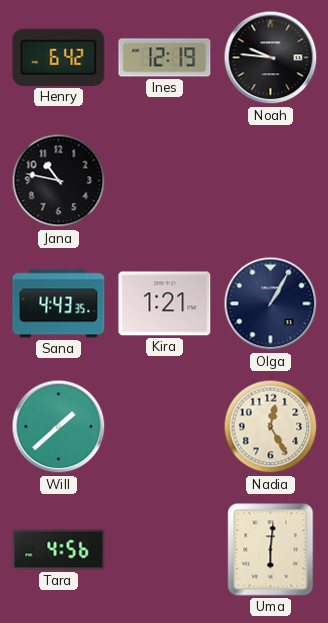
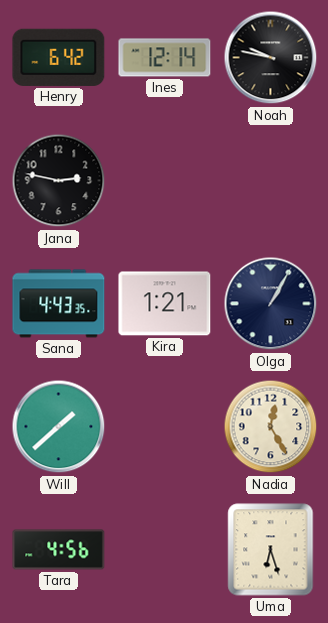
Ines: 12:19 -> 12:14
Noah: 9:46 -> 9:47
Jana: 10:47 -> 2:47
Uma: 6:01 -> 6:27
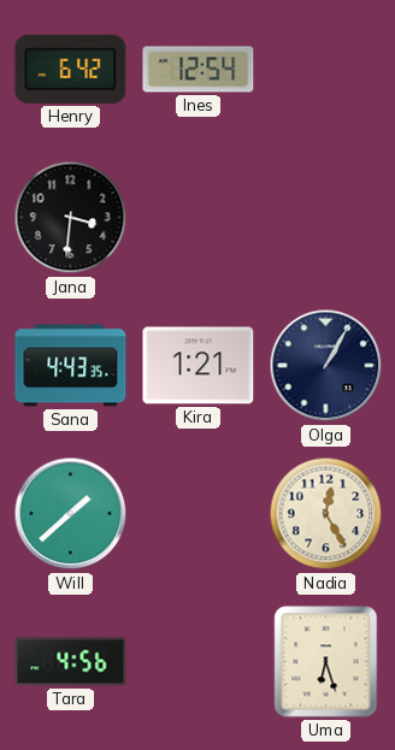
Ines: 12:14 -> 12:54
Noah: 9:47 -> none
Jana: 2:47 -> 3:31
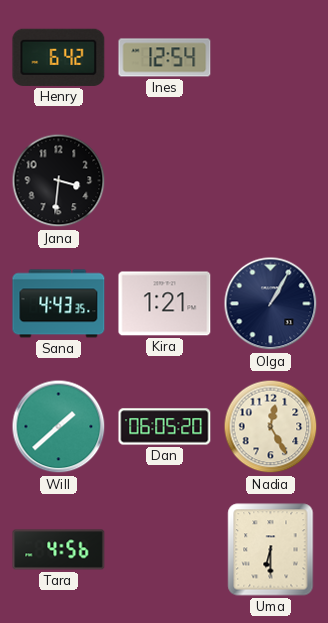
Dan: none -> 06:05
Uma: 6:27 -> 6:30
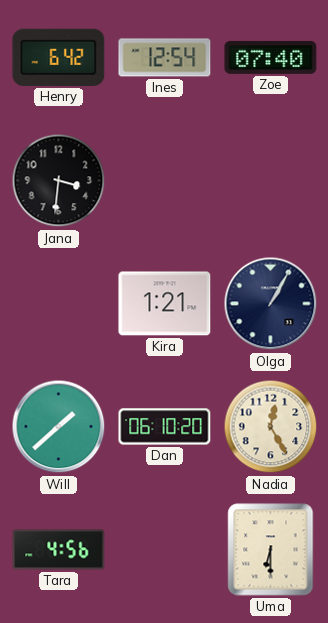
Zoe: none -> 07:40
Sana: 4:43 -> none
Dan: 06:05 -> 06:10
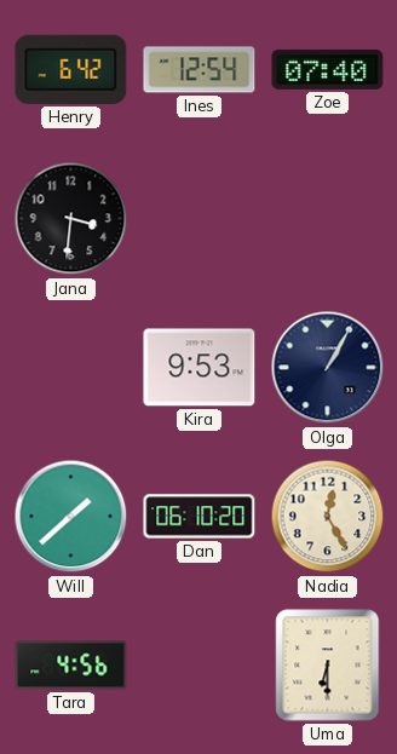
Kira: 1:21 -> 9:53
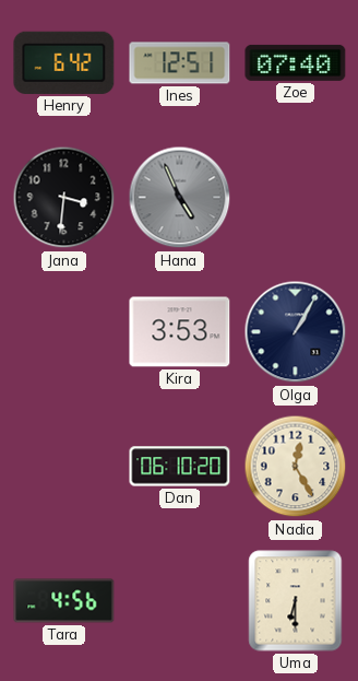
Ines: 12:54 -> 12:51
Hana: none -> 4:56
Kira: 9:53 -> 3:53
Will: 1:38 -> none
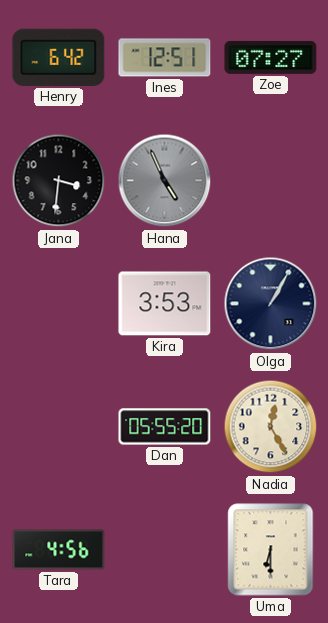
Zoe: 07:40 -> 07:27
Dan: 06:10 -> 05:55
